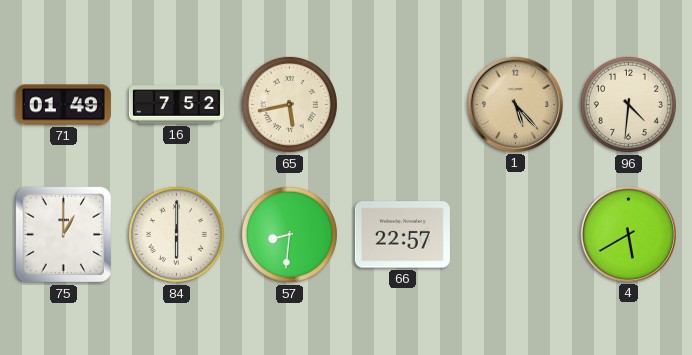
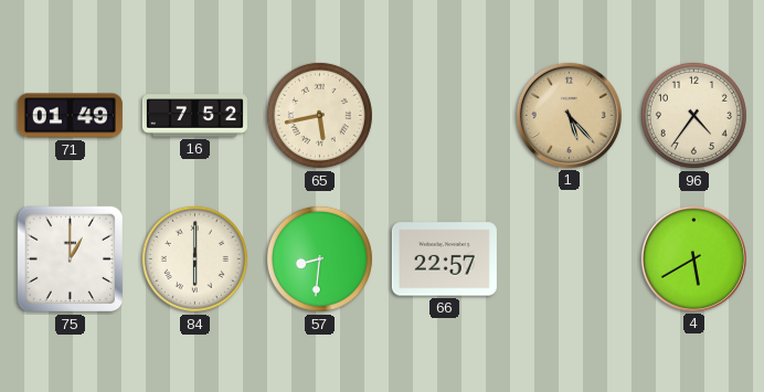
96: 4:31 -> 4:36
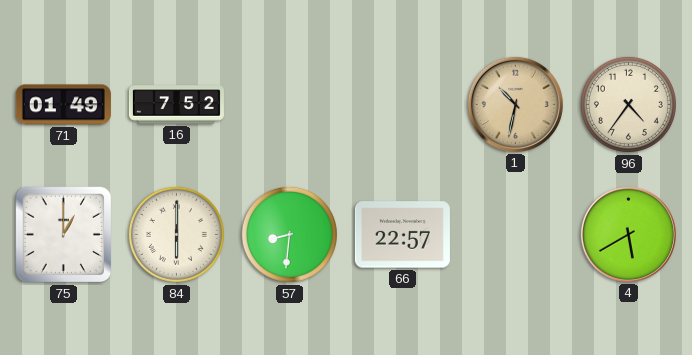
65: 5:43 -> none
1: 5:23 -> 10:32
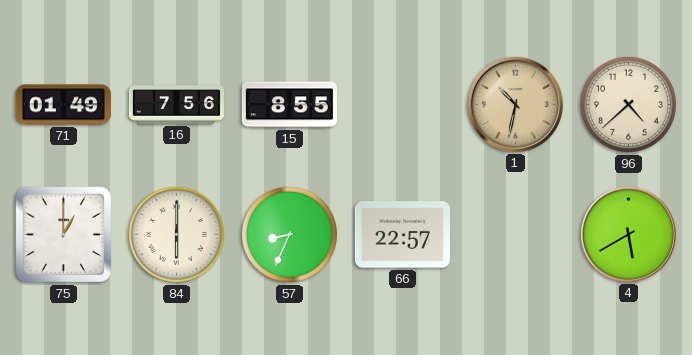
16: 7:52 -> 7:56
15: none -> 8:55
96: 4:36 -> 4:38
57: 8:31 -> 8:34
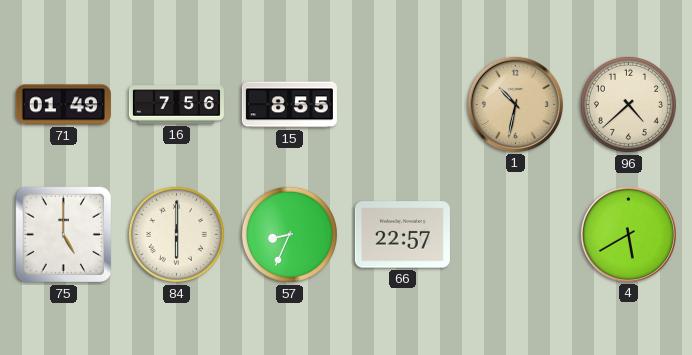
75: 1:00 -> 5:00
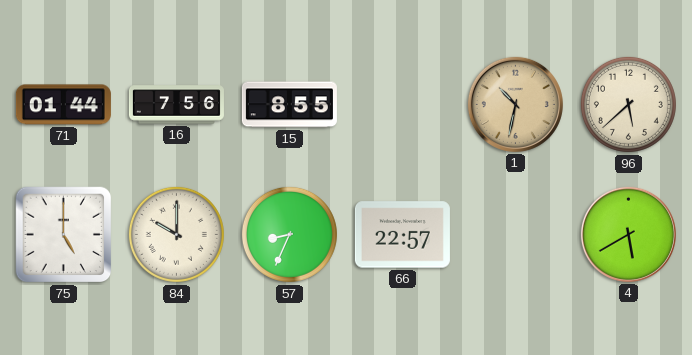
71: 01:49 -> 01:44
96: 4:38 -> 5:38
84: 6:00 -> 10:00
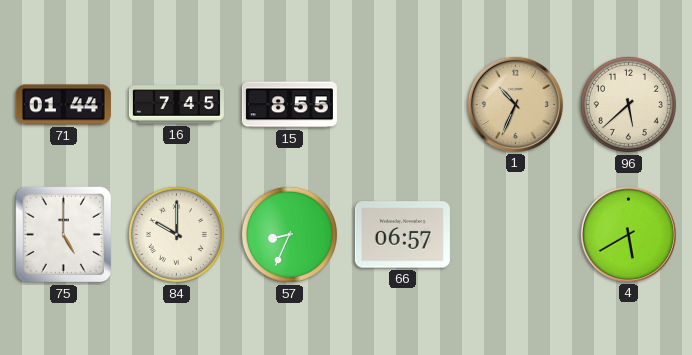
16: 7:56 -> 7:45
1: 10:32 -> 10:34
66: 22:57 -> 06:57
